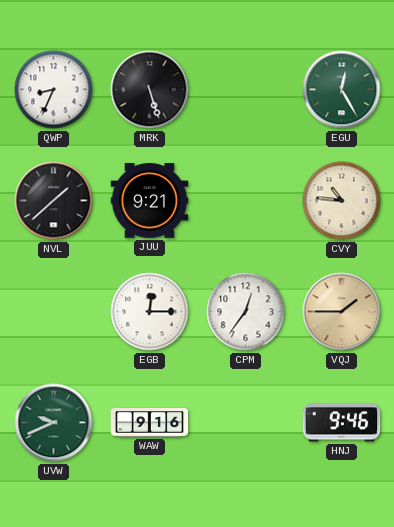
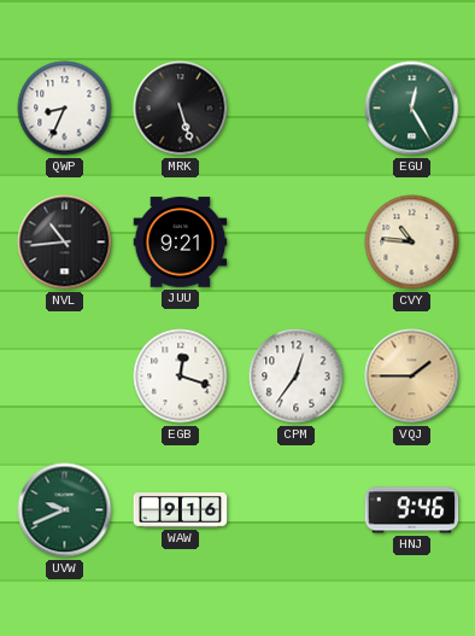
NVL: 1:38 -> 10:44
EGB: 12:15 -> 12:18
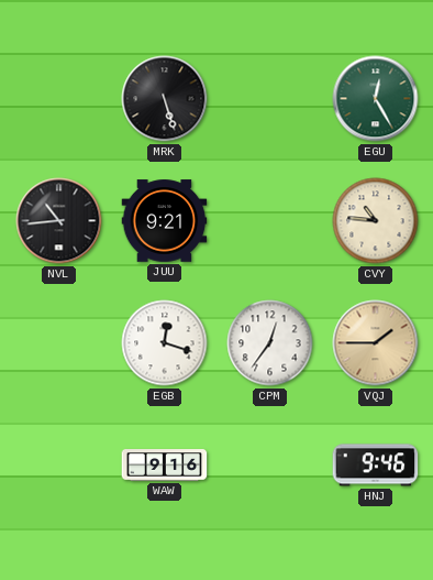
QWP: 8:34 -> none
UVW: 9:41 -> none
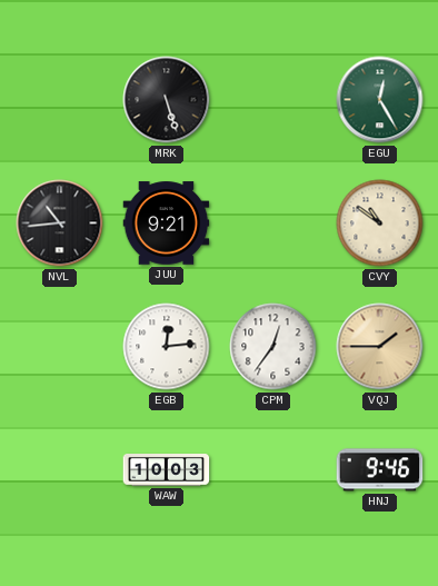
CVY: 10:46 -> 10:51
EGB: 12:18 -> 12:14
WAW: 9:16 -> 10:03
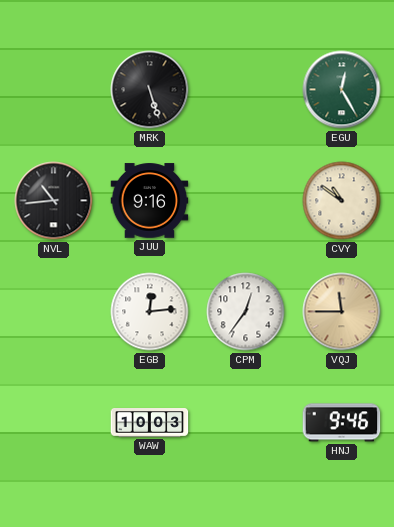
JUU: 9:21 -> 9:16
VQJ: 1:45 -> 11:45
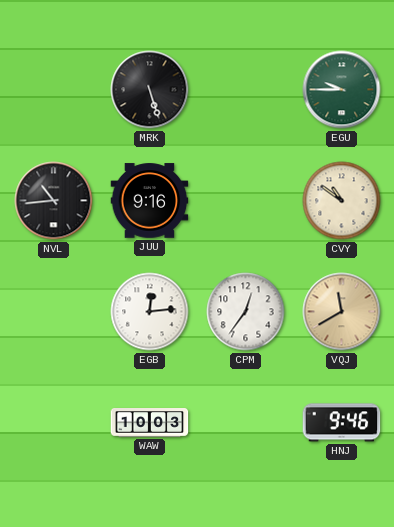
EGU: 12:25 -> 9:45
VQJ: 11:45 -> 11:40
